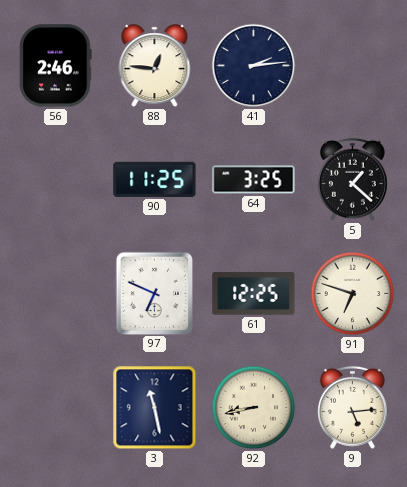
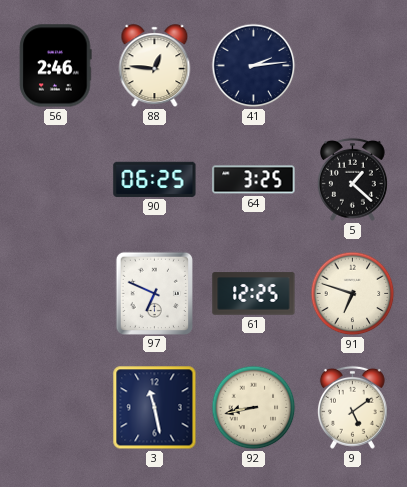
90: 11:25 -> 06:25
9: 5:14 -> 5:09
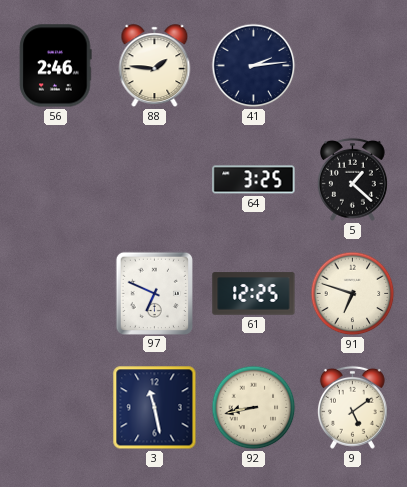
88: 12:46 -> 1:46
90: 06:25 -> none
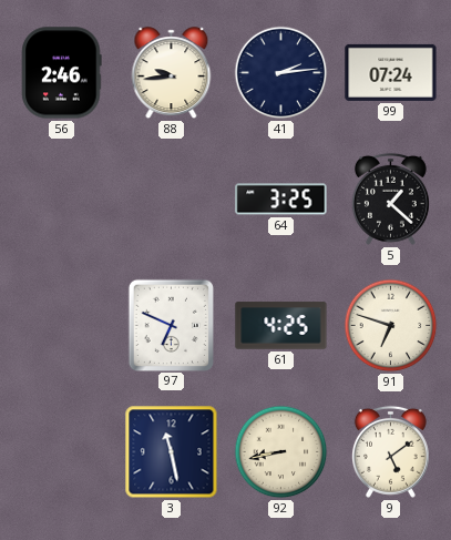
88: 1:46 -> 9:44
99: none -> 07:24
61: 12:25 -> 4:25
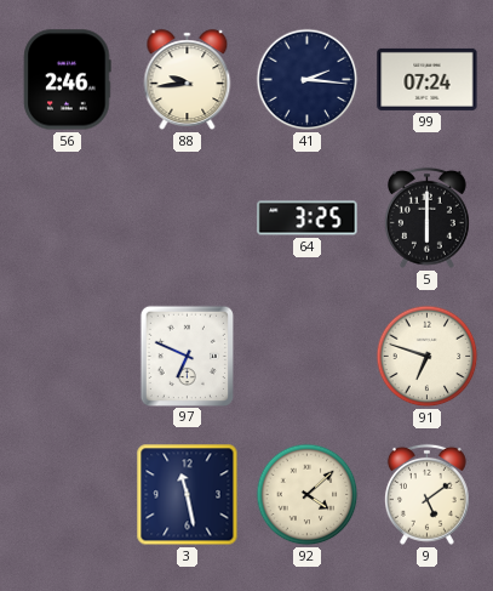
41: 2:14 -> 2:16
5: 1:22 -> 6:00
61: 4:25 -> none
92: 8:43 -> 4:08
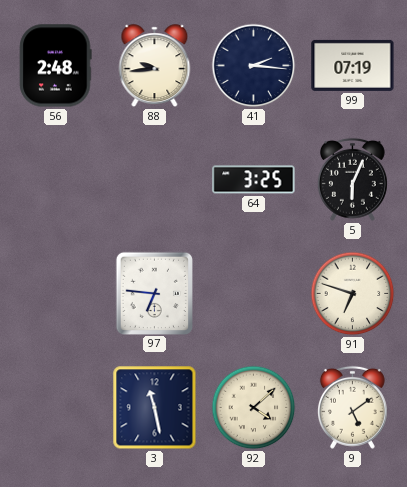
56: 2:46 -> 2:48
99: 07:24 -> 07:19
5: 6:00 -> 6:04
97: 6:49 -> 6:46
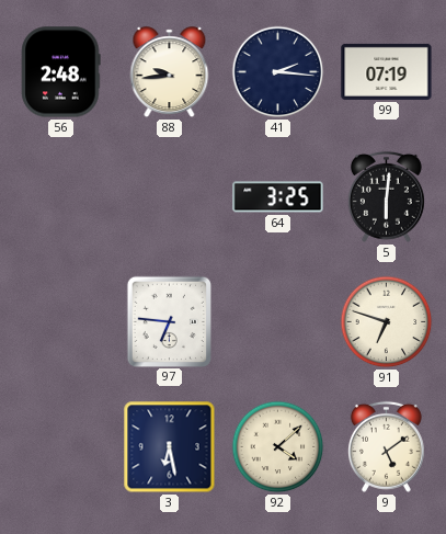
5: 6:04 -> 6:01
3: 11:28 -> 6:28
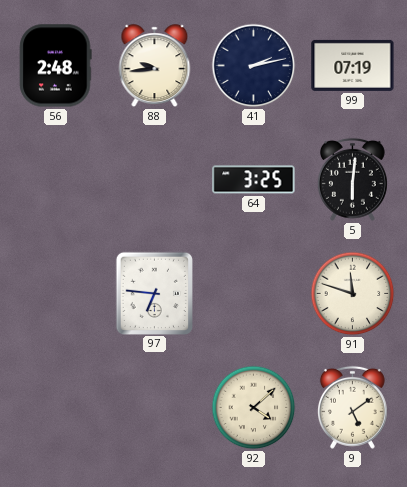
41: 2:16 -> 2:13
91: 6:48 -> 11:48
3: 6:28 -> none
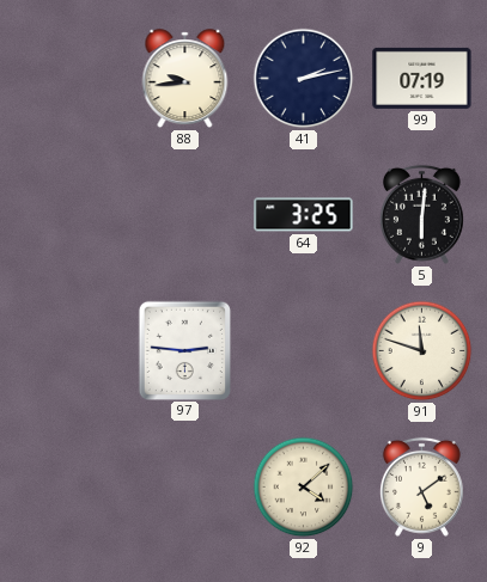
56: 2:48 -> none
97: 6:46 -> 2:46
